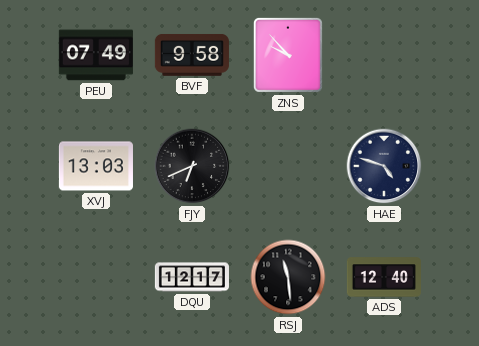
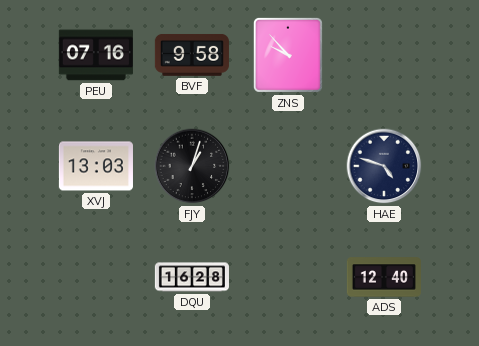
PEU: 07:49 -> 07:16
FJY: 6:41 -> 1:03
DQU: 12:17 -> 16:28
RSJ: 11:29 -> none
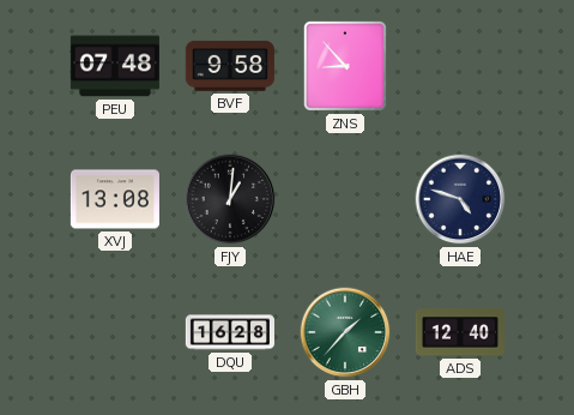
PEU: 07:16 -> 07:48
ZNS: 9:53 -> 8:53
XVJ: 13:03 -> 13:08
FJY: 1:03 -> 1:01
GBH: none -> 1:37
